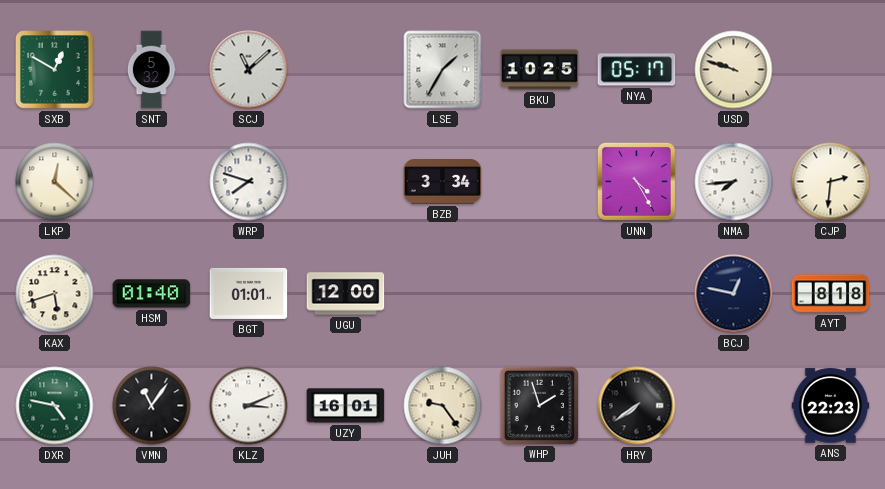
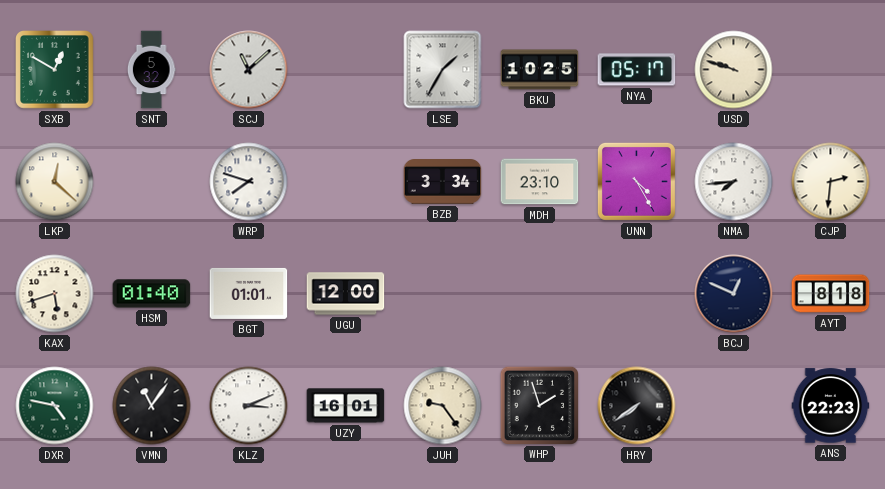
MDH: none -> 23:10
BCJ: 12:47 -> 12:49
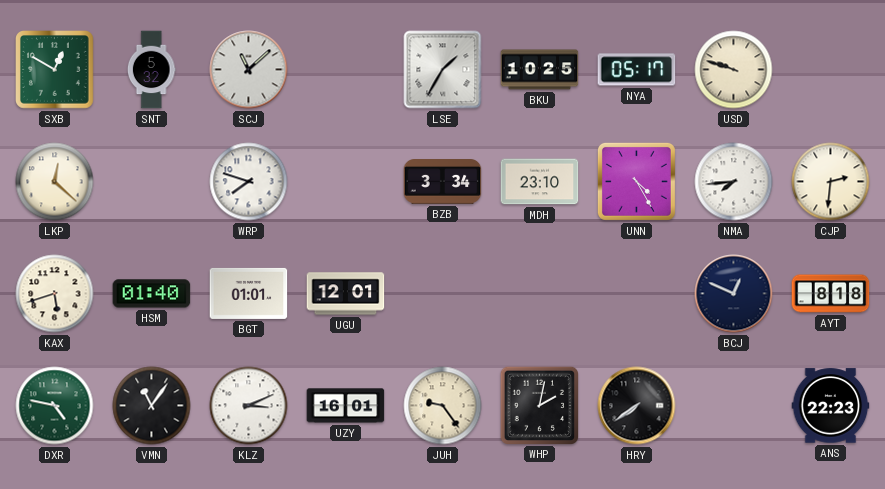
UGU: 12:00 -> 12:01
WHP: 1:57 -> 2:02
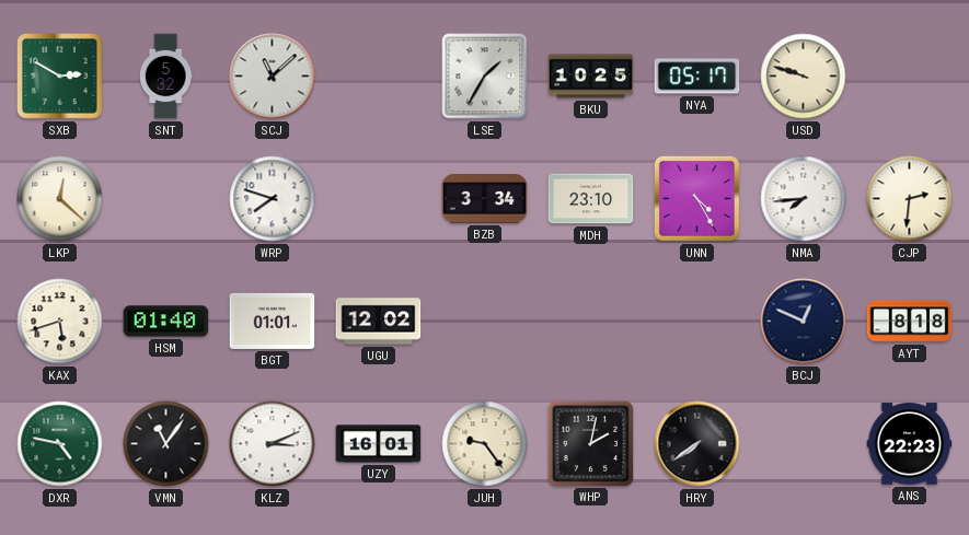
SXB: 12:50 -> 2:50
UGU: 12:01 -> 12:02
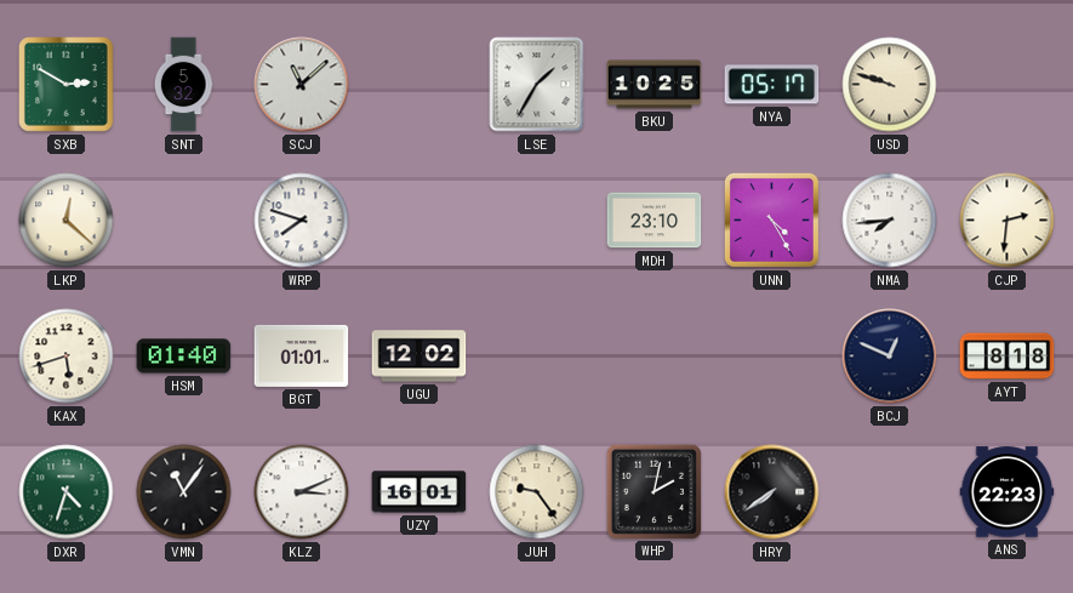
BZB: 3:34 -> none
DXR: 4:47 -> 4:33
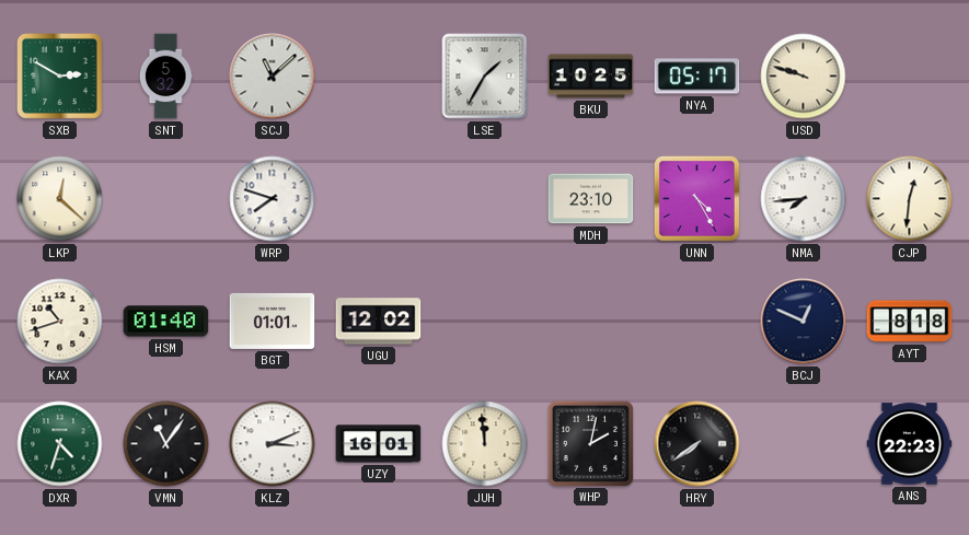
CJP: 2:31 -> 12:31
KAX: 5:42 -> 10:42
JUH: 9:24 -> 11:59
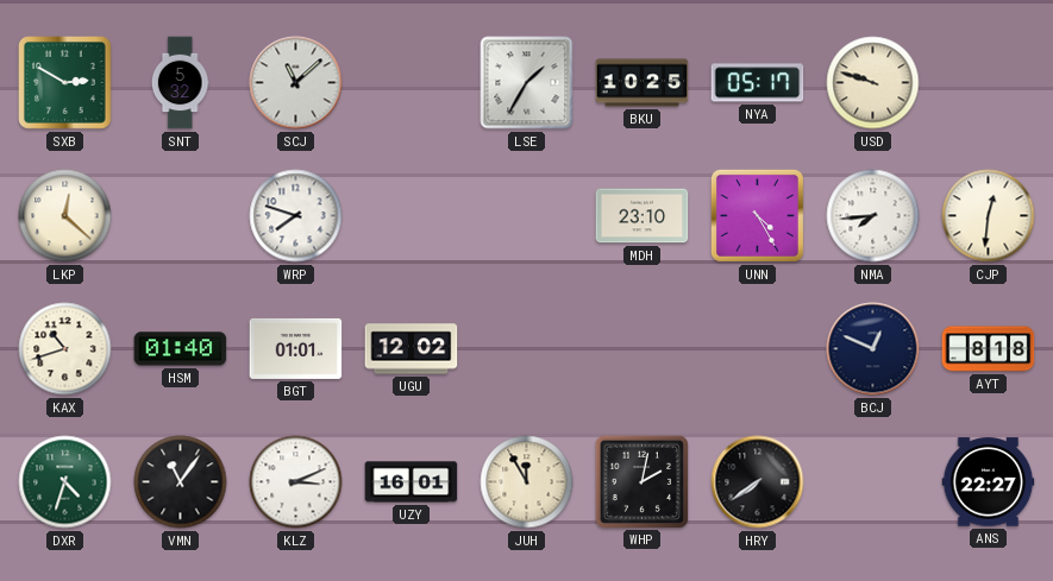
JUH: 11:59 -> 11:55
ANS: 22:23 -> 22:27
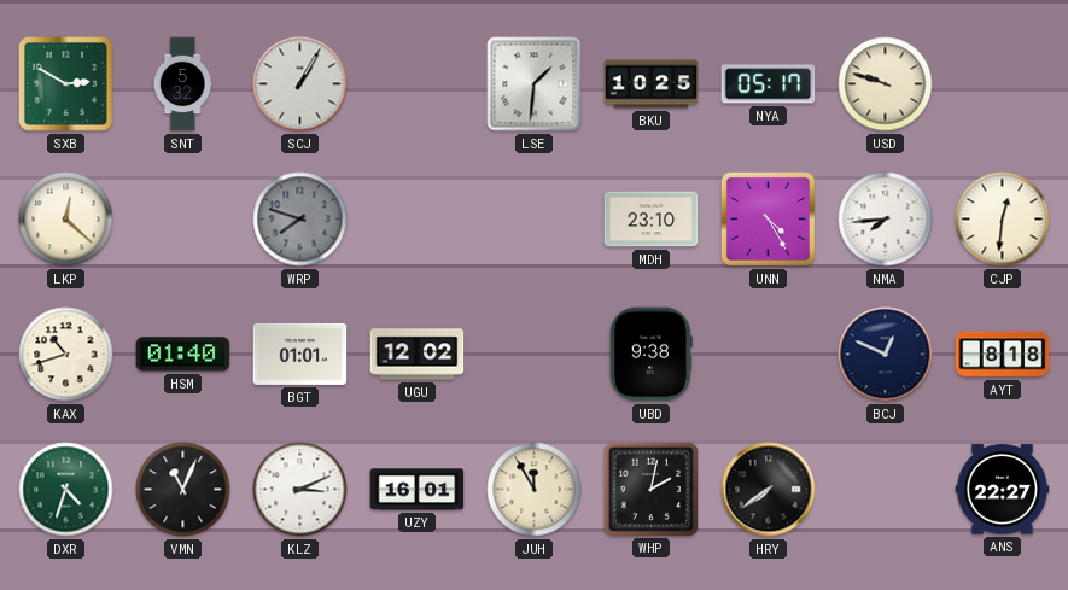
SCJ: 11:08 -> 1:05
LSE: 1:35 -> 1:31
WRP dial: white -> grey
UBD: none -> 9:38
VMN: 11:06 -> 11:04
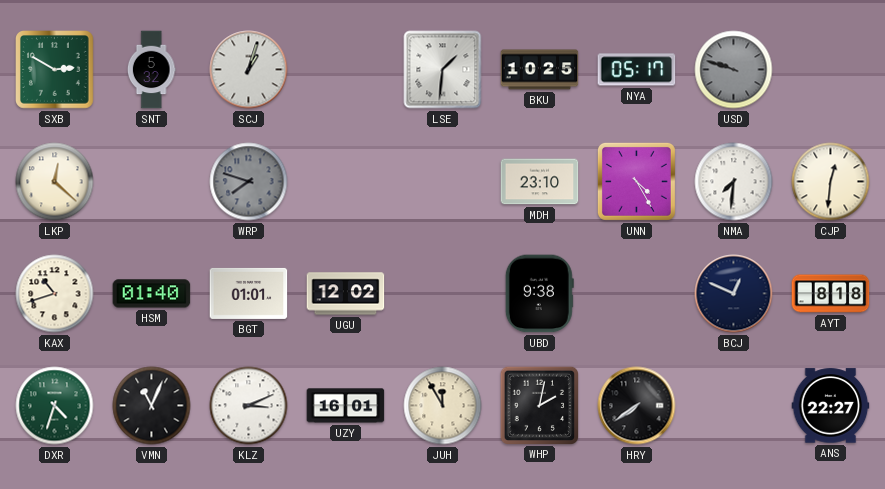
SCJ: 1:05 -> 1:03
USD dial: cream -> grey
NMA: 7:44 -> 7:31
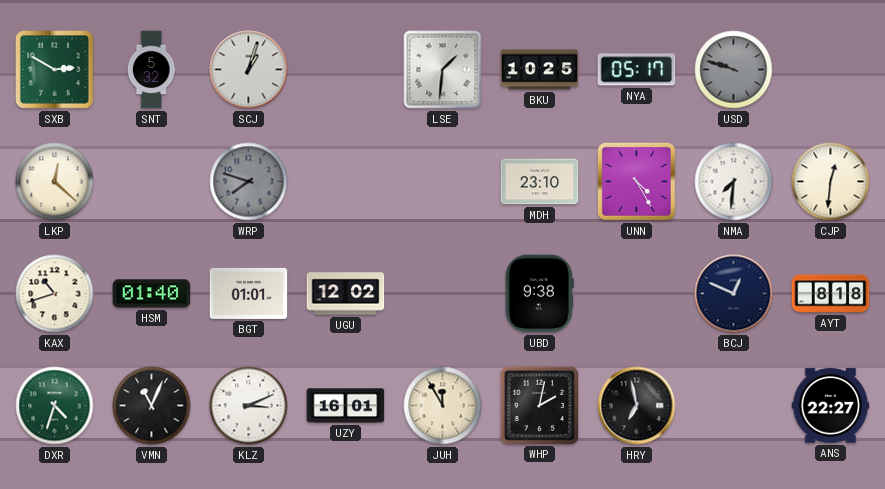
HRY: 7:39 -> 6:58
